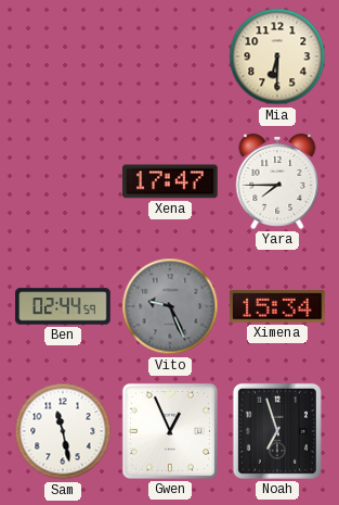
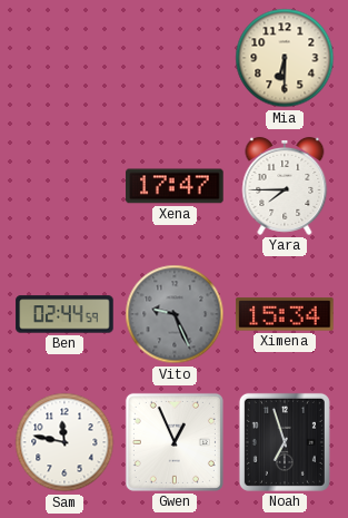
Sam: 11:28 -> 11:47
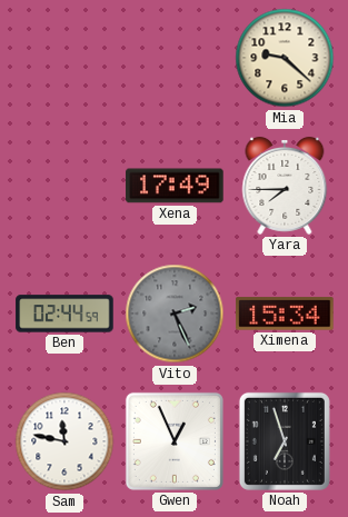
Mia: 6:30 -> 9:22
Xena: 17:47 -> 17:49
Vito: 9:26 -> 2:26
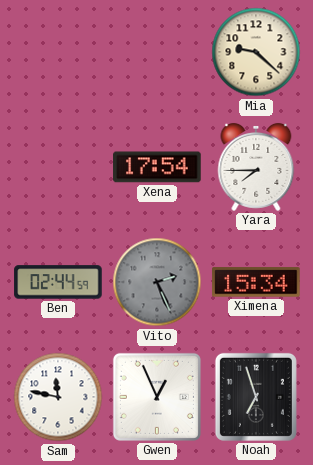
Xena: 17:49 -> 17:54
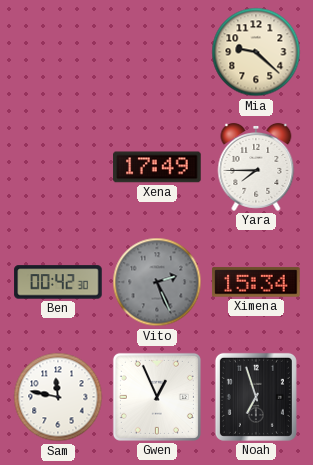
Xena: 17:54 -> 17:49
Ben: 02:44 -> 00:42
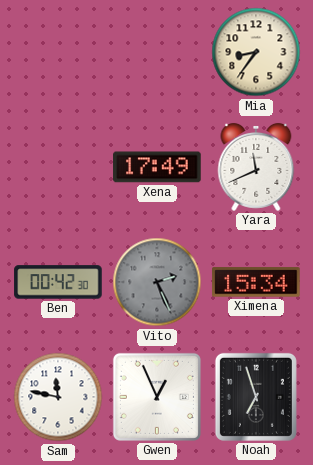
Mia: 9:22 -> 8:36
Yara: 7:45 -> 11:41
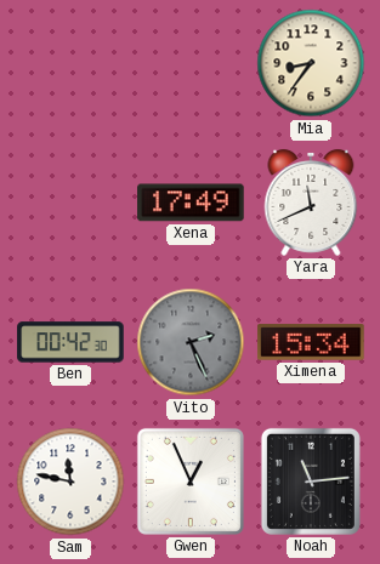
Noah: 6:57 -> 11:14
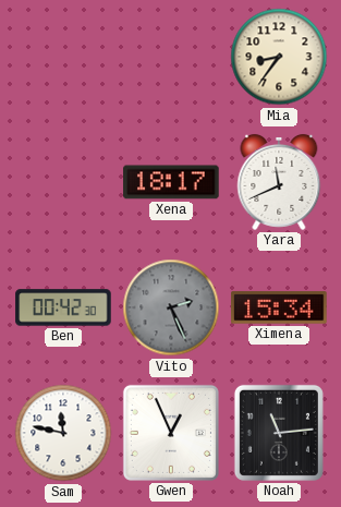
Xena: 17:49 -> 18:17
